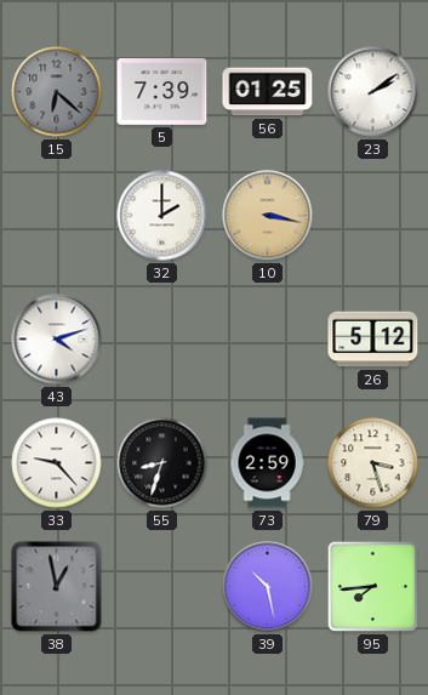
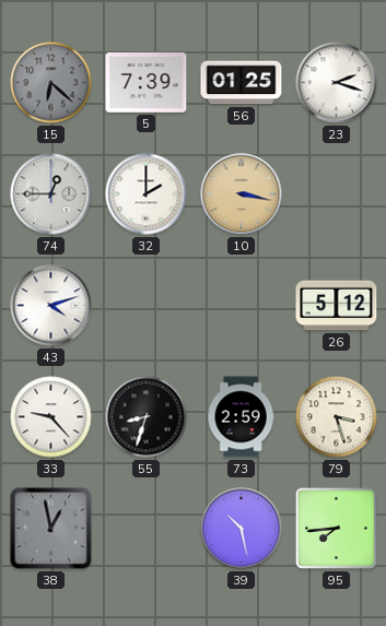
23: 2:09 -> 2:18
74: none -> 12:45
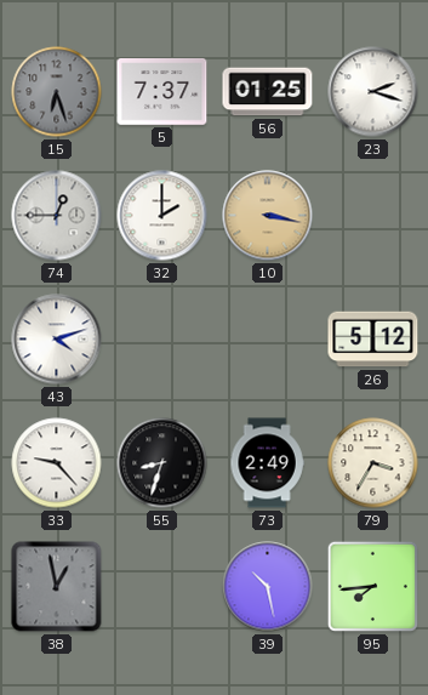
15: 6:22 -> 6:27
5: 7:39 -> 7:37
73: 2:59 -> 2:49
79: 3:27 -> 3:35
